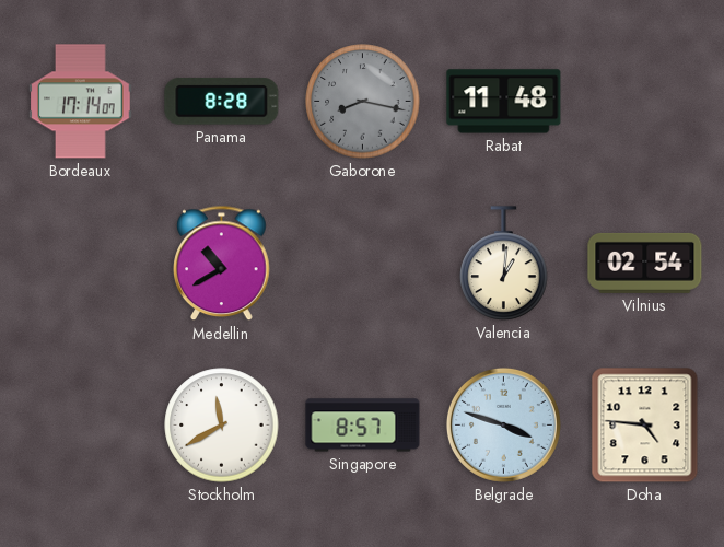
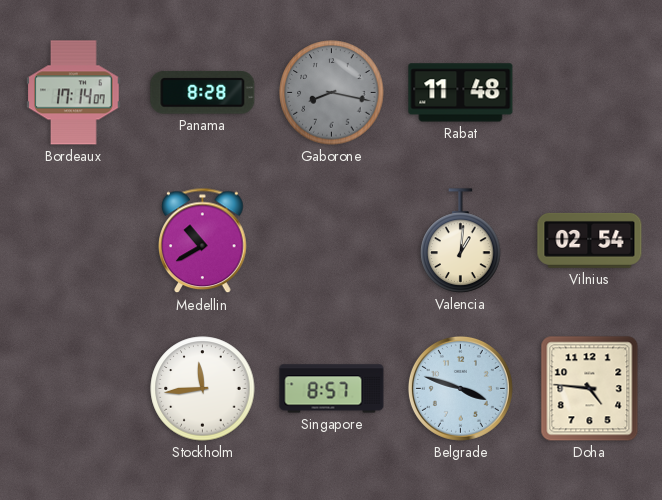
Stockholm: 11:40 -> 11:44
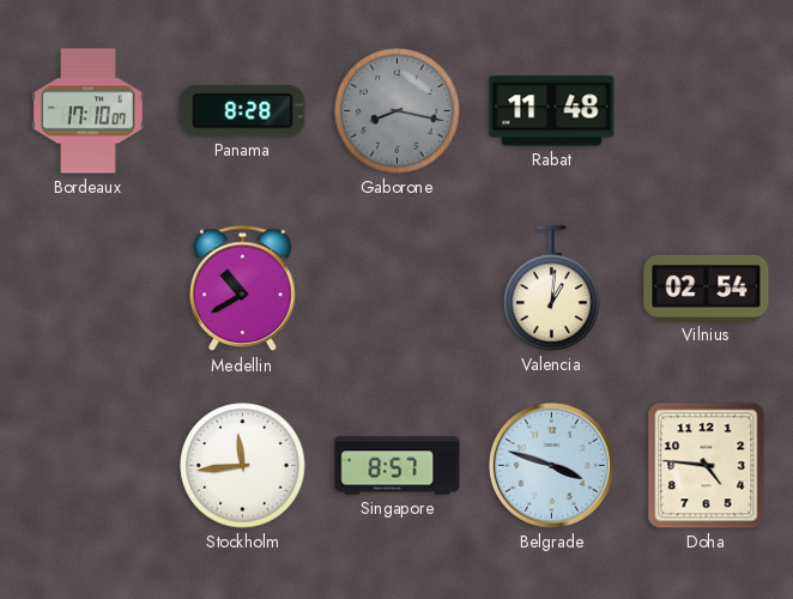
Bordeaux: 17:14 -> 17:10
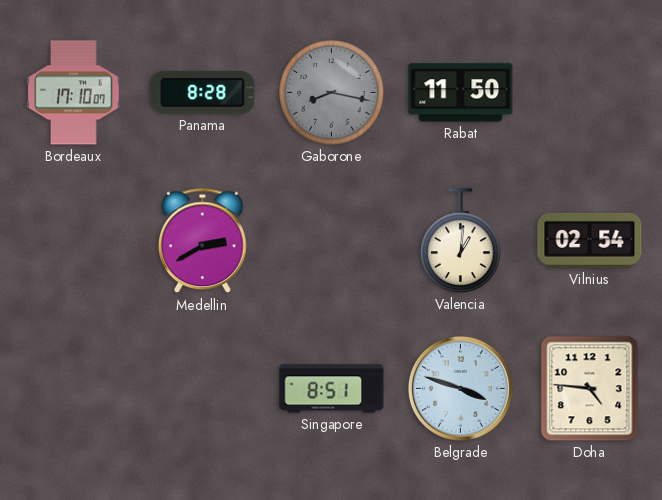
Rabat: 11:48 -> 11:50
Medellin: 10:40 -> 2:40
Stockholm: 11:44 -> none
Singapore: 8:57 -> 8:51
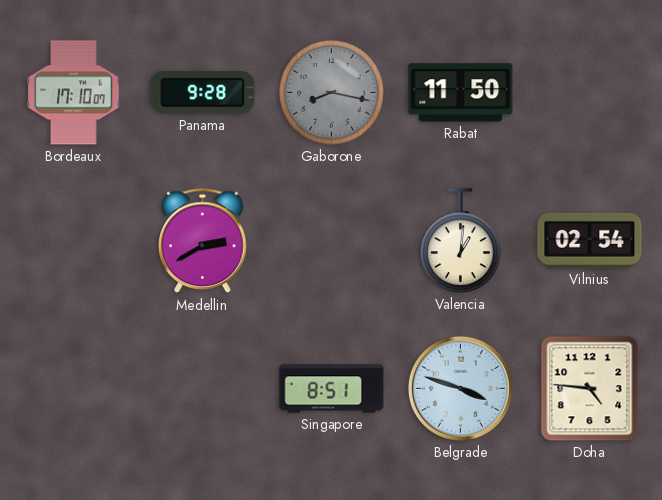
Panama: 8:28 -> 9:28
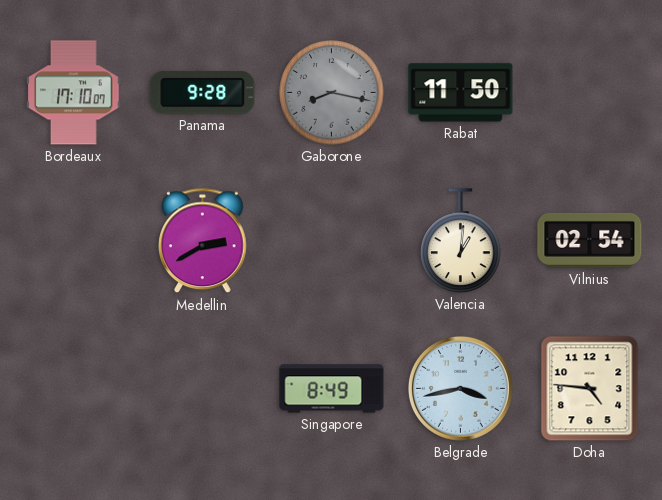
Singapore: 8:51 -> 8:49
Belgrade: 3:48 -> 3:43
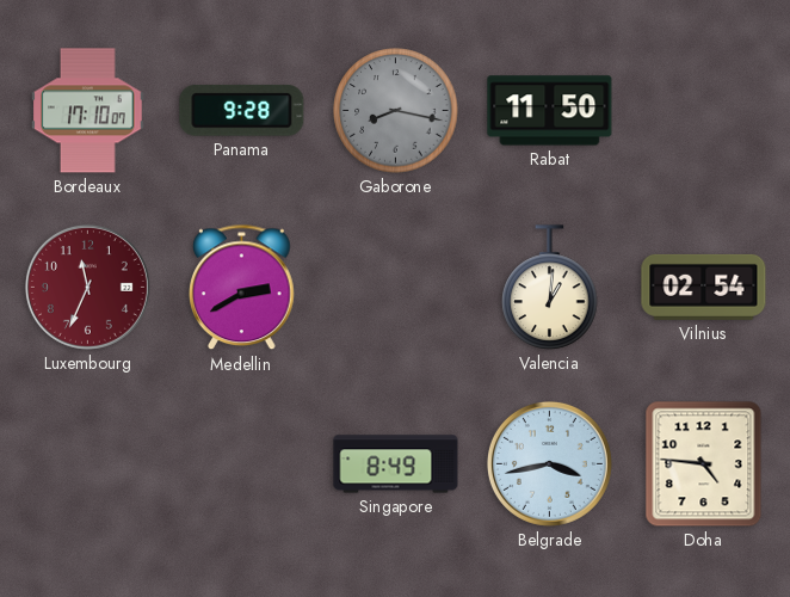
Luxembourg: none -> 11:34
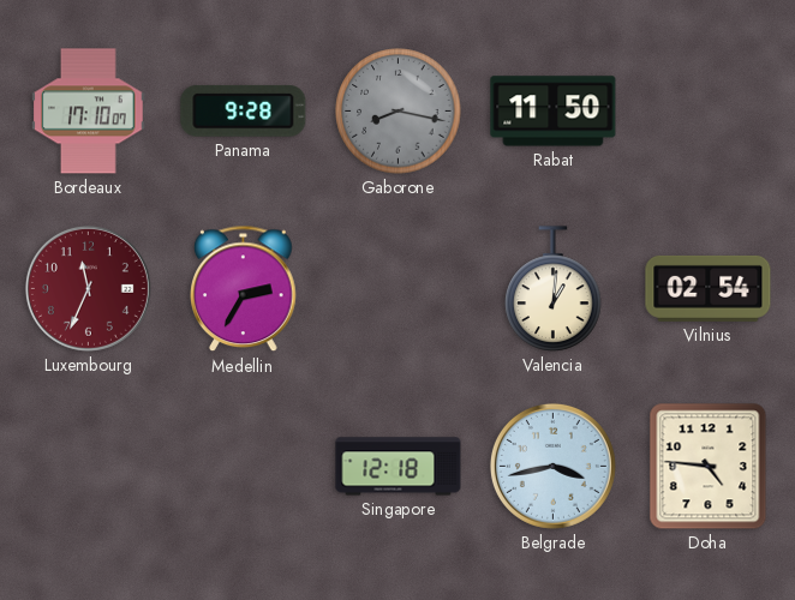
Medellin: 2:40 -> 2:35
Singapore: 8:49 -> 12:18
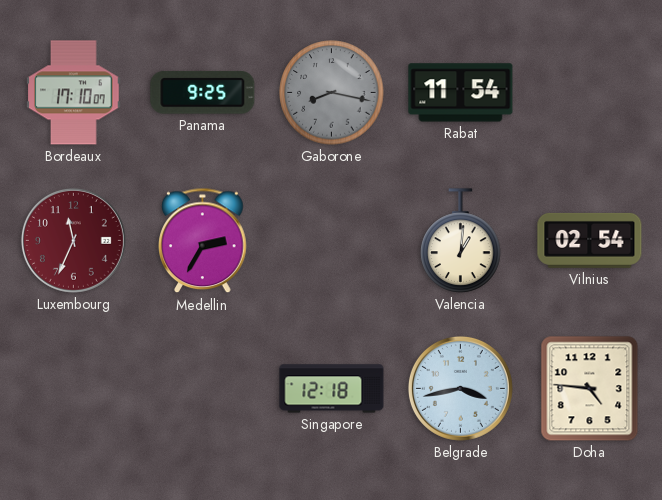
Panama: 9:28 -> 9:25
Rabat: 11:50 -> 11:54
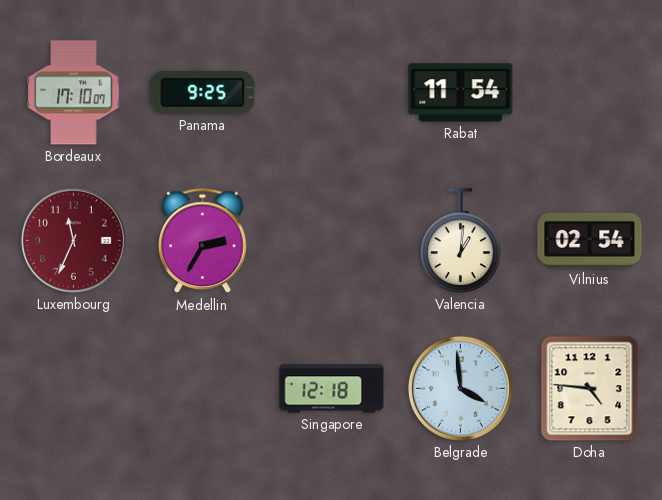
Gaborone: 8:17 -> none
Belgrade: 3:43 -> 3:59
